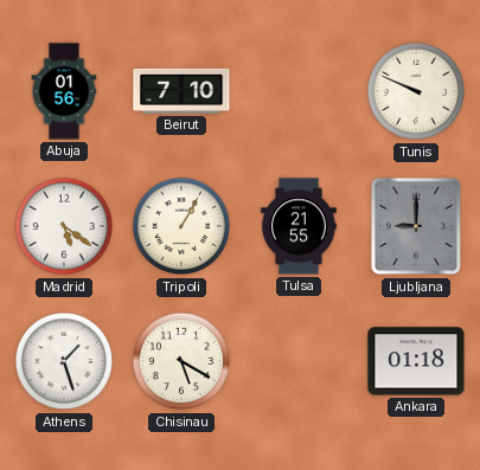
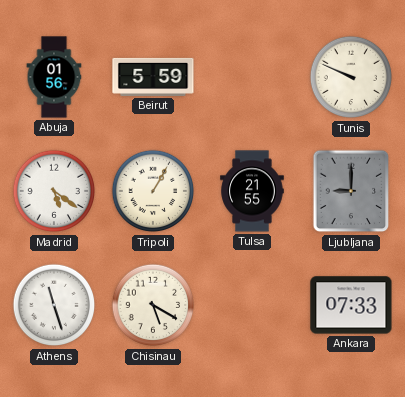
Beirut: 7:10 -> 5:59
Athens: 1:27 -> 11:27
Ankara: 01:18 -> 07:33
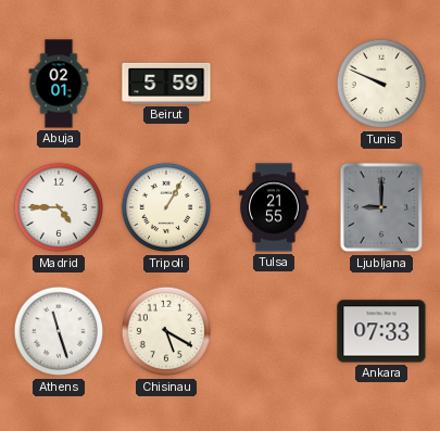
Abuja: 01:56 -> 02:01
Madrid: 5:21 -> 4:45
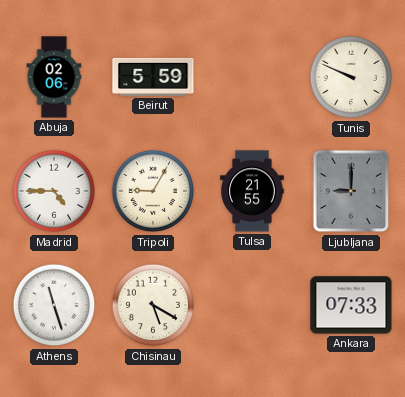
Abuja: 02:01 -> 02:06
Tripoli: 1:05 -> 9:05
